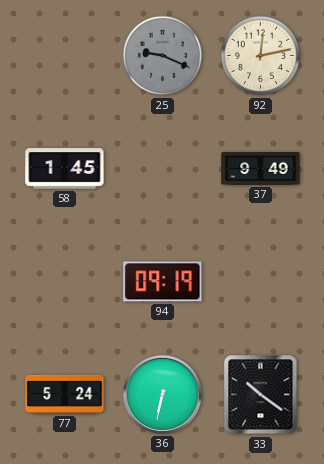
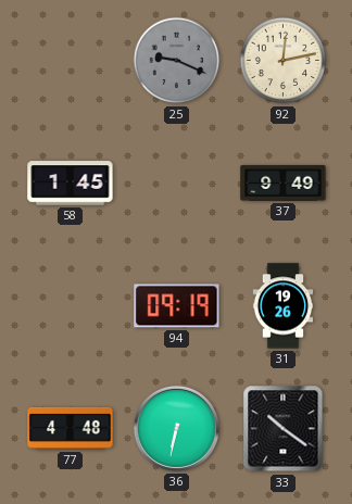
31: none -> 19:26
77: 5:24 -> 4:48
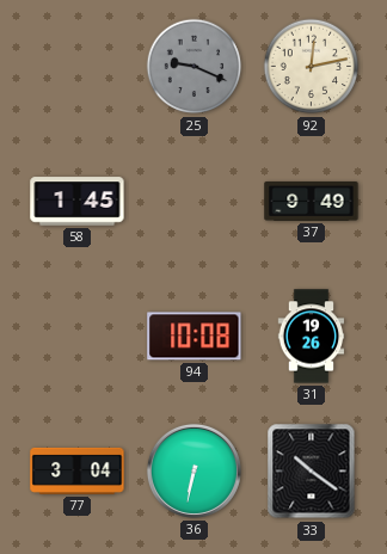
94: 09:19 -> 10:08
77: 4:48 -> 3:04
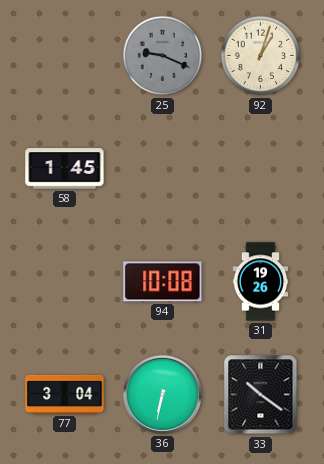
92: 12:13 -> 1:03
37: 9:49 -> none
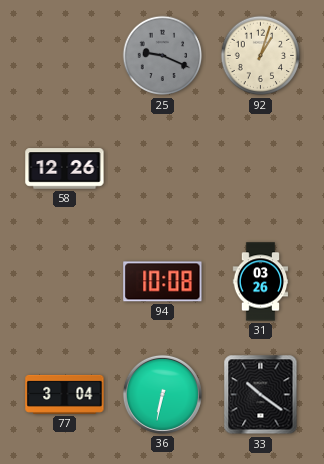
58: 1:45 -> 12:26
31: 19:26 -> 03:26
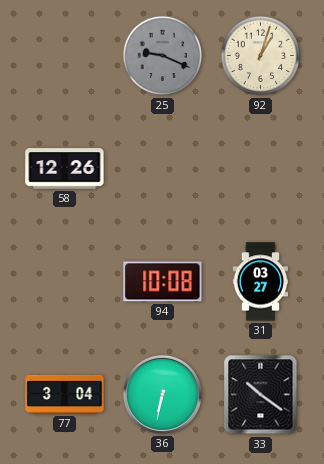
31: 03:26 -> 03:27
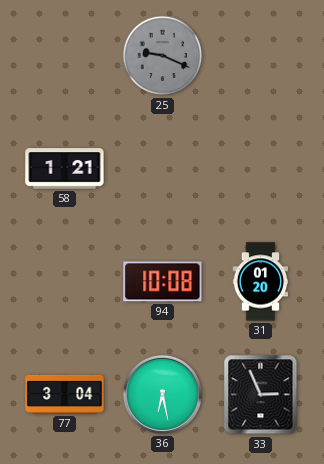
92: 1:03 -> none
58: 12:26 -> 1:21
31: 03:27 -> 01:20
36: 6:32 -> 6:28
33: 10:21 -> 2:56
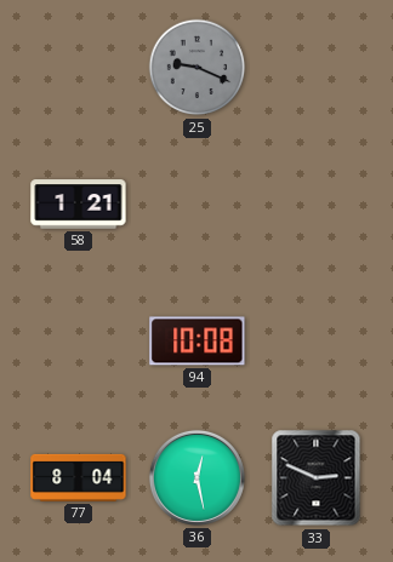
31: 01:20 -> none
77: 3:04 -> 8:04
36: 6:28 -> 12:28
33: 2:56 -> 2:49
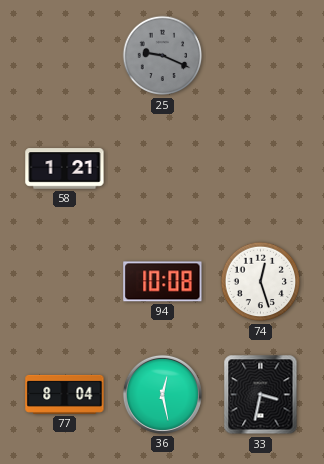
74: none -> 12:27
33: 2:49 -> 3:32
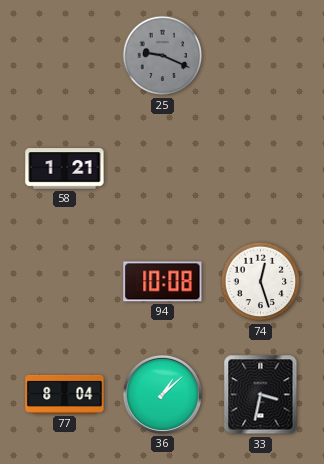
36: 12:28 -> 1:08
